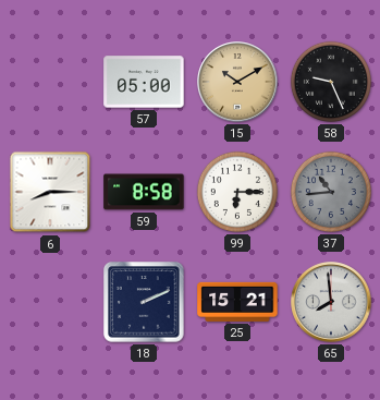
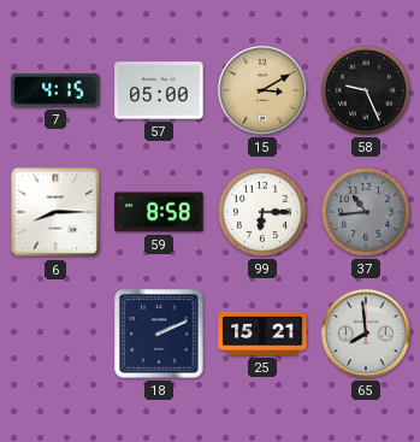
7: none -> 4:15
15: 10:10 -> 3:10
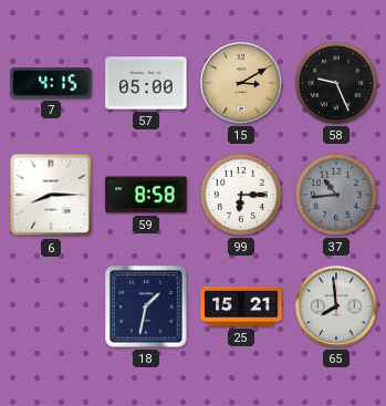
18: 2:11 -> 1:32
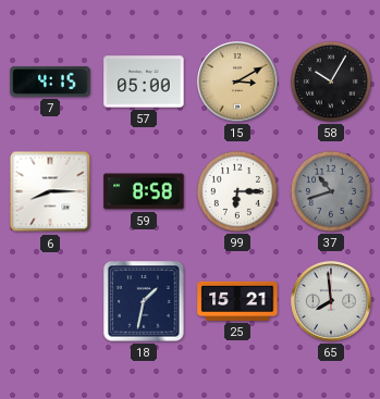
58: 9:26 -> 10:05
37: 10:44 -> 10:42
